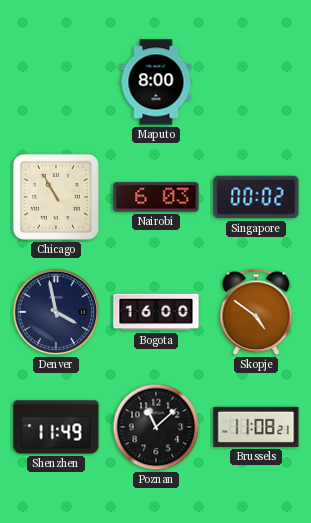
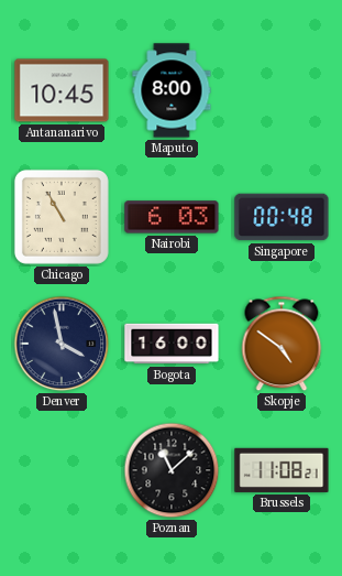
Antananarivo: none -> 10:45
Singapore: 00:02 -> 00:48
Shenzhen: 11:49 -> none
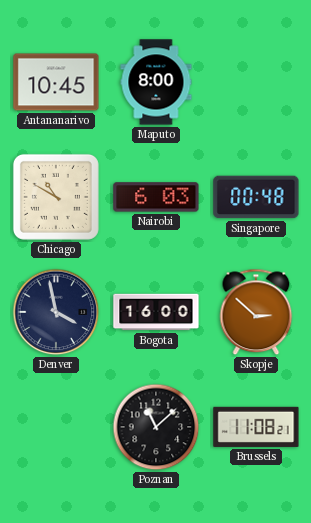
Chicago: 10:55 -> 10:50
Skopje: 4:51 -> 2:52
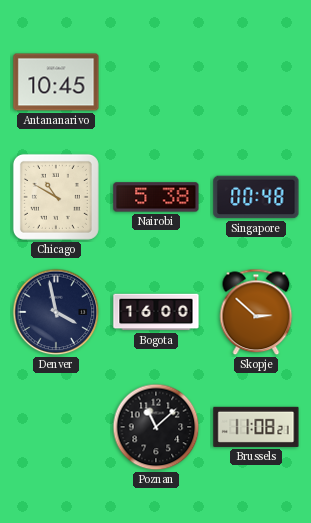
Maputo: 8:00 -> none
Nairobi: 6:03 -> 5:38
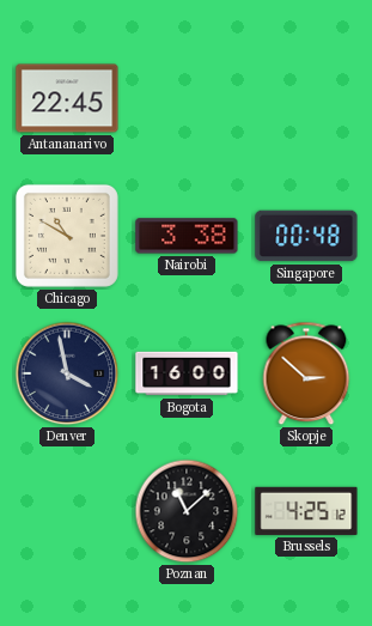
Antananarivo: 10:45 -> 22:45
Nairobi: 5:38 -> 3:38
Brussels: 11:08 -> 4:25
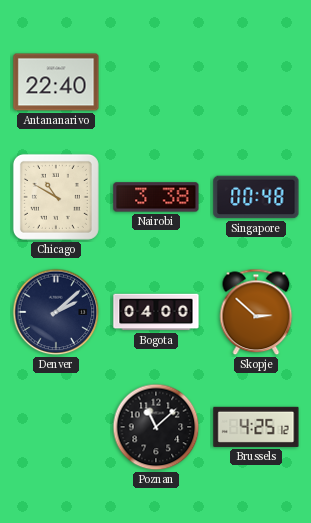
Antananarivo: 22:45 -> 22:40
Denver: 3:58 -> 2:08
Bogota: 16:00 -> 04:00
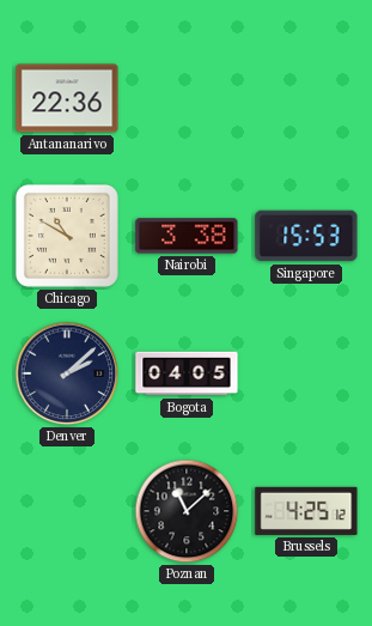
Antananarivo: 22:40 -> 22:36
Singapore: 00:48 -> 15:53
Bogota: 04:00 -> 04:05
Skopje: 2:52 -> none
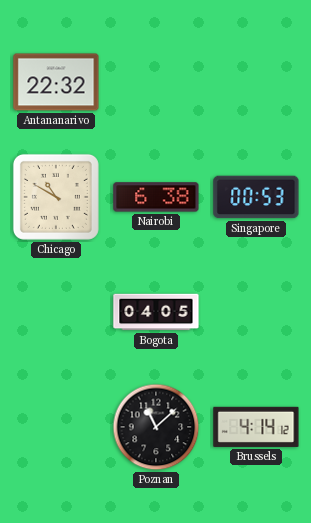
Antananarivo: 22:36 -> 22:32
Nairobi: 3:38 -> 6:38
Singapore: 15:53 -> 00:53
Denver: 2:08 -> none
Brussels: 4:25 -> 4:14
